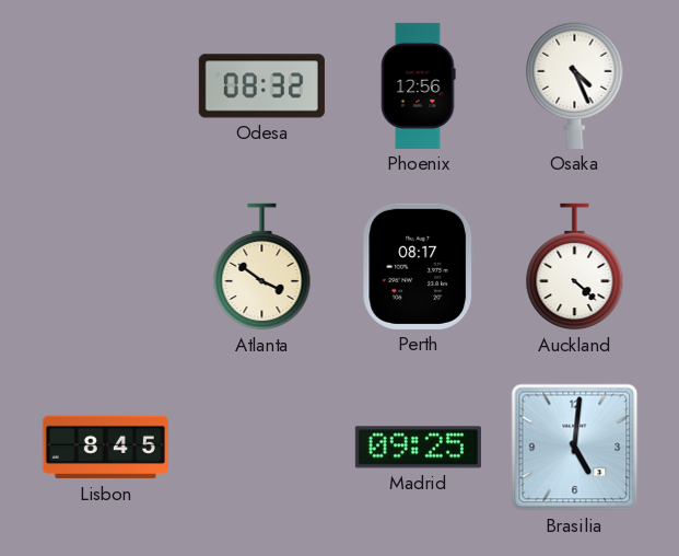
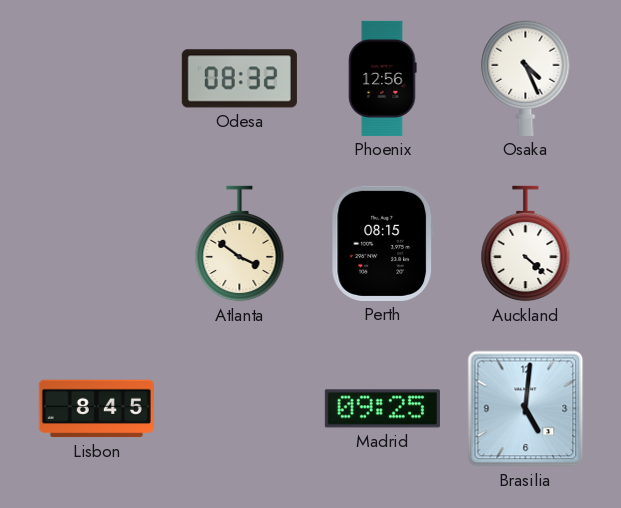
Perth: 08:17 -> 08:15
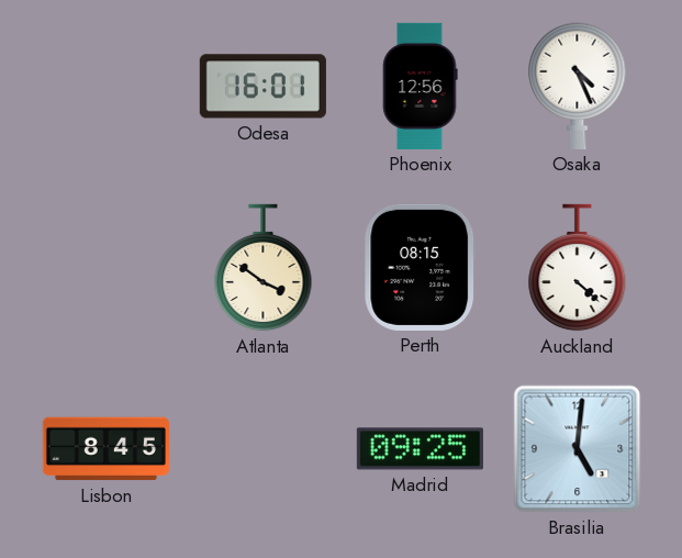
Odesa: 08:32 -> 16:01
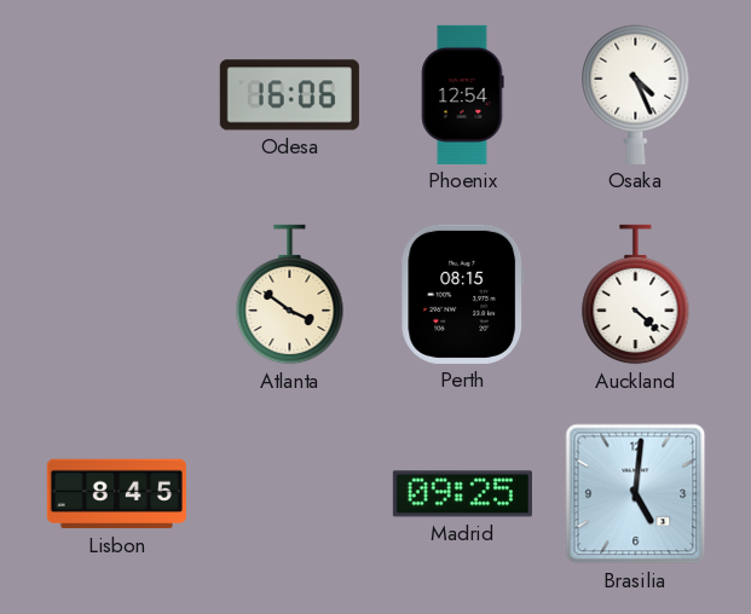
Odesa: 16:01 -> 16:06
Phoenix: 12:56 -> 12:54
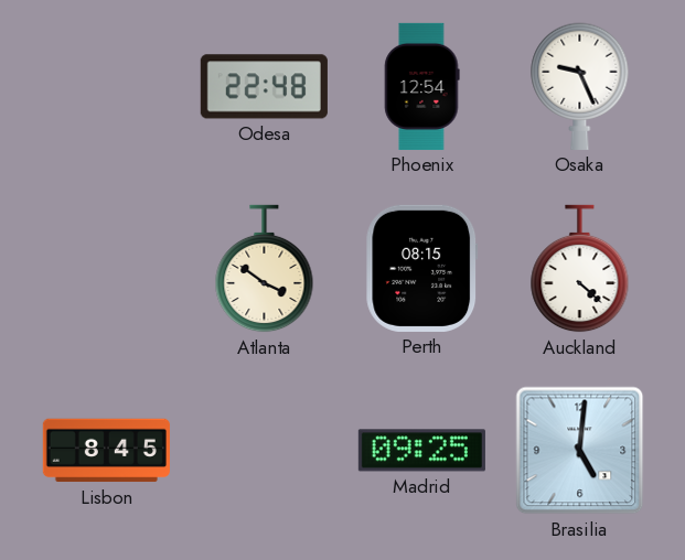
Odesa: 16:06 -> 22:48
Osaka: 4:26 -> 9:26
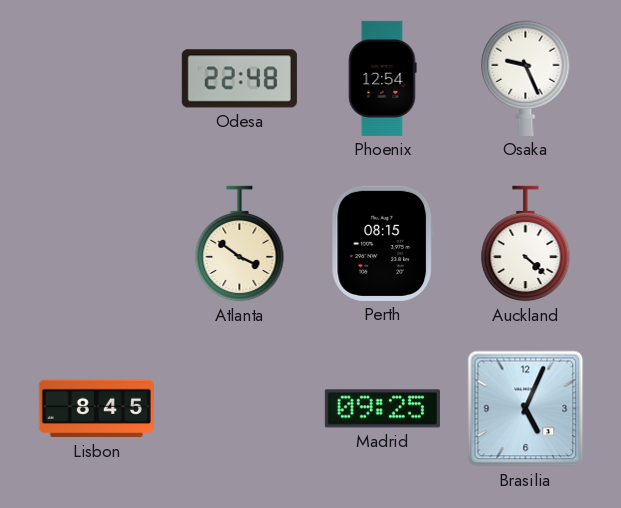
Brasilia: 5:01 -> 5:04
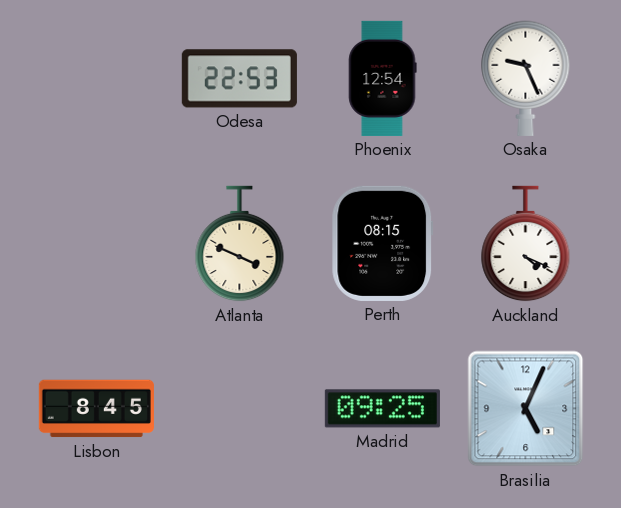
Odesa: 22:48 -> 22:53
Atlanta: 3:51 -> 3:49
Auckland: 4:22 -> 4:19
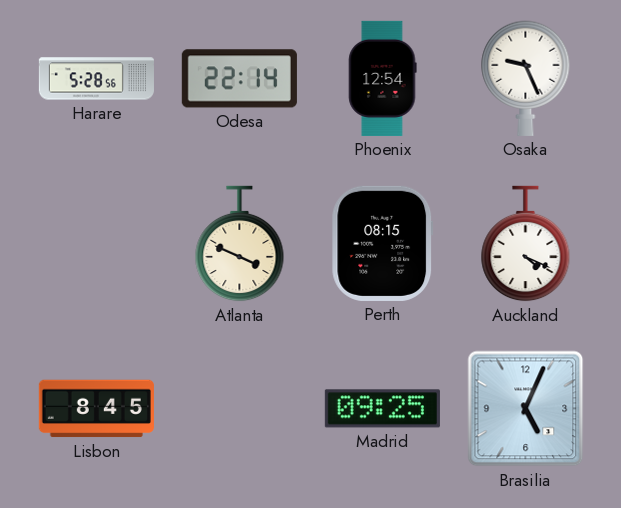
Harare: none -> 5:28
Odesa: 22:53 -> 22:14
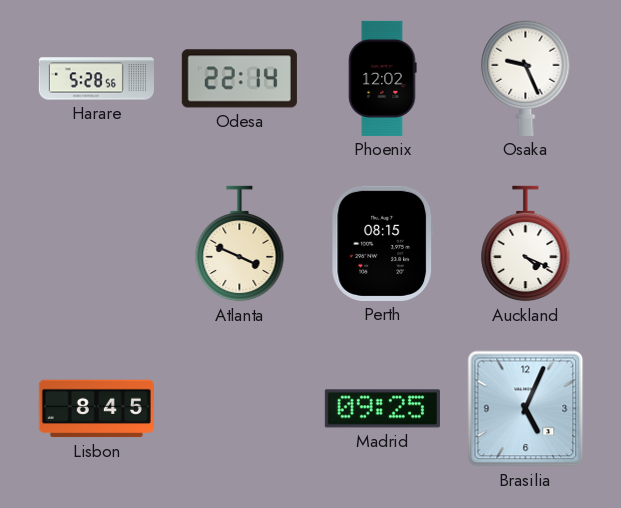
Phoenix: 12:54 -> 12:02
